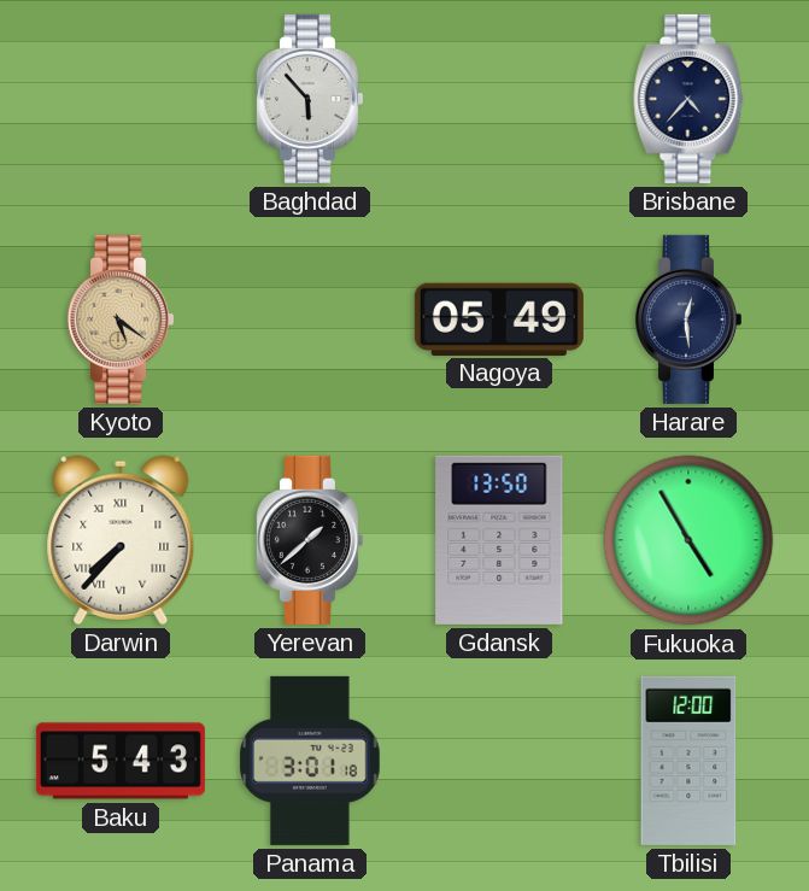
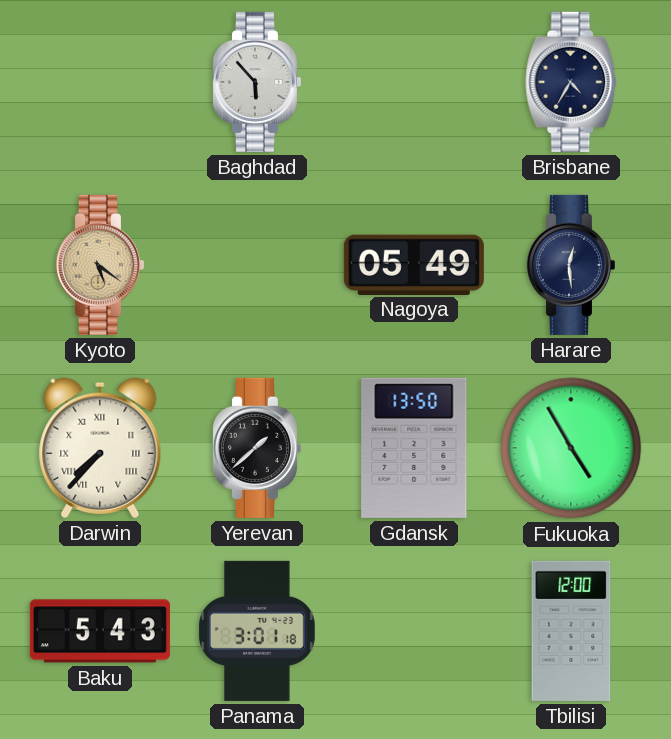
Brisbane: 4:37 -> 4:35
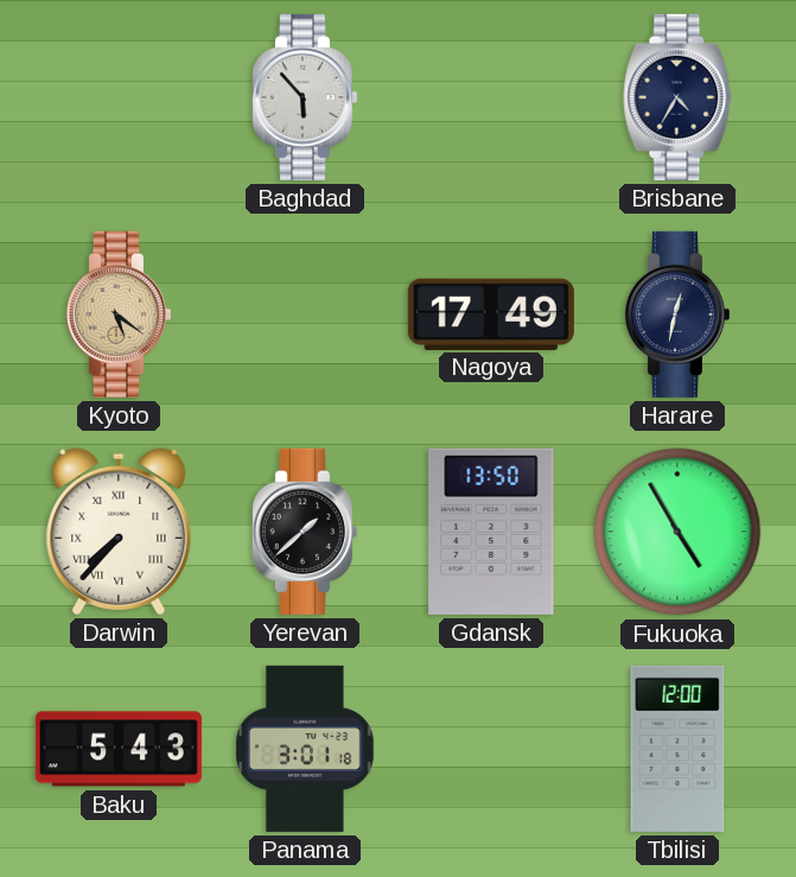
Nagoya: 05:49 -> 17:49
Harare: 12:29 -> 12:32
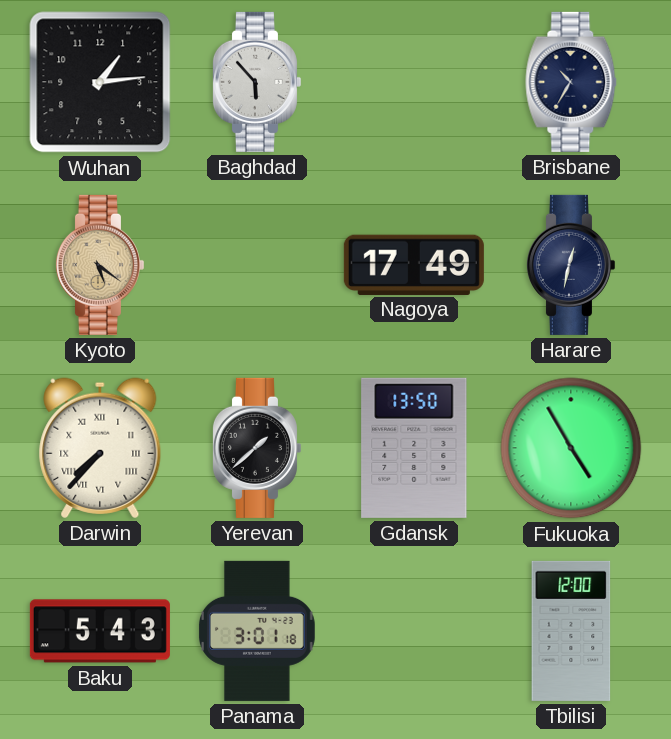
Wuhan: none -> 1:14
Brisbane: 4:35 -> 10:35
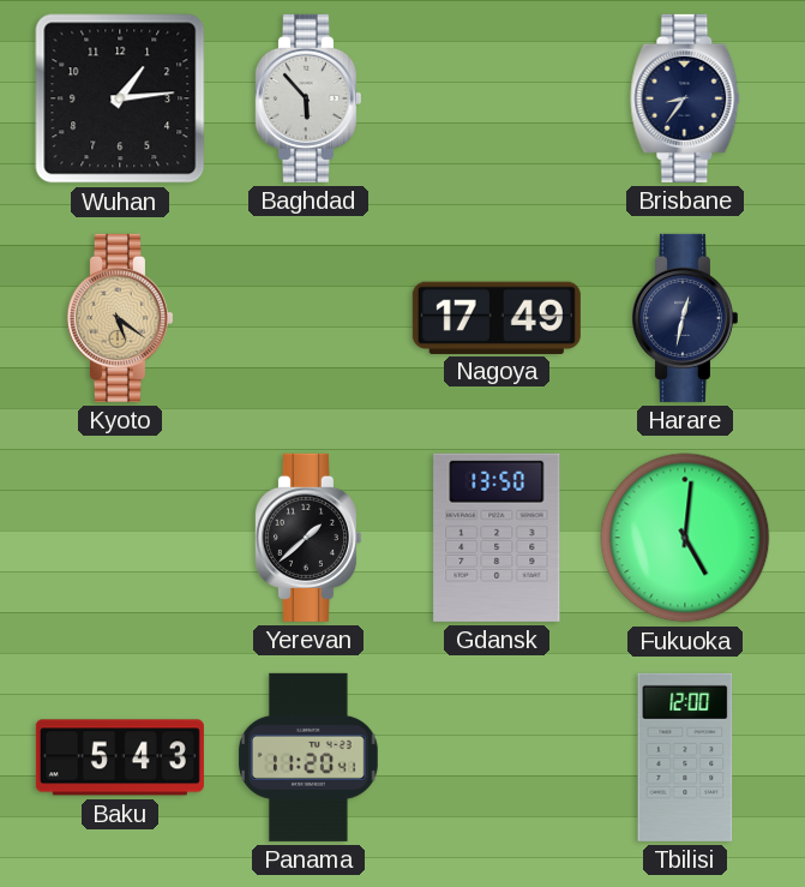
Brisbane: 10:35 -> 8:36
Darwin: 7:37 -> none
Fukuoka: 4:55 -> 5:01
Panama: 3:01 -> 11:20
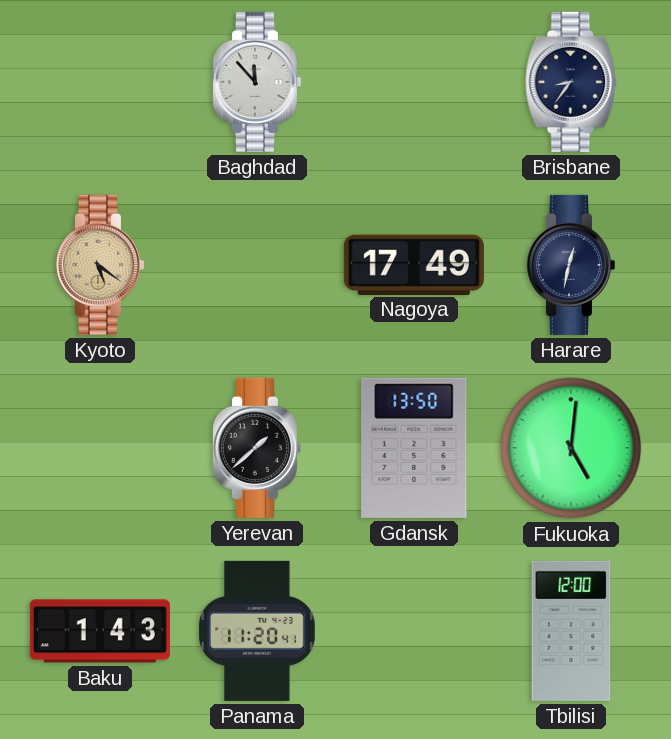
Wuhan: 1:14 -> none
Baghdad: 5:53 -> 11:53
Baku: 5:43 -> 1:43
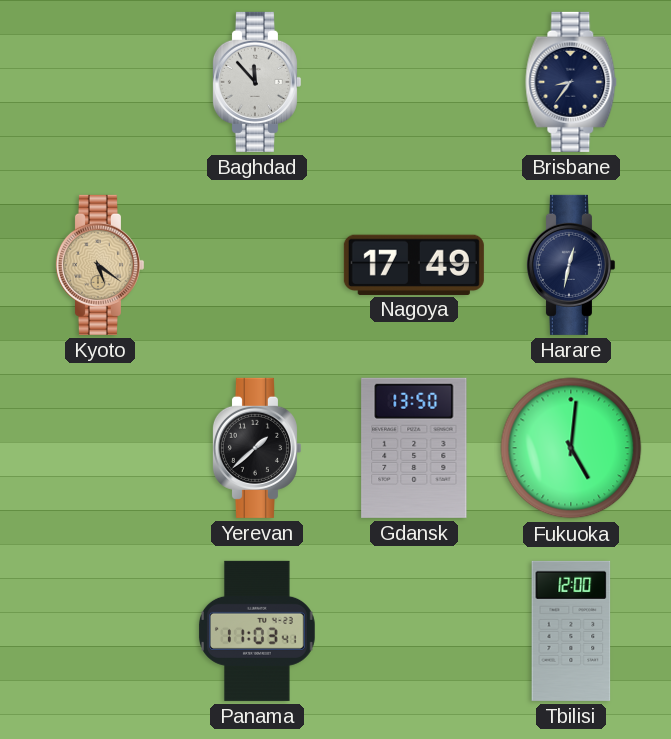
Baku: 1:43 -> none
Panama: 11:20 -> 11:03
